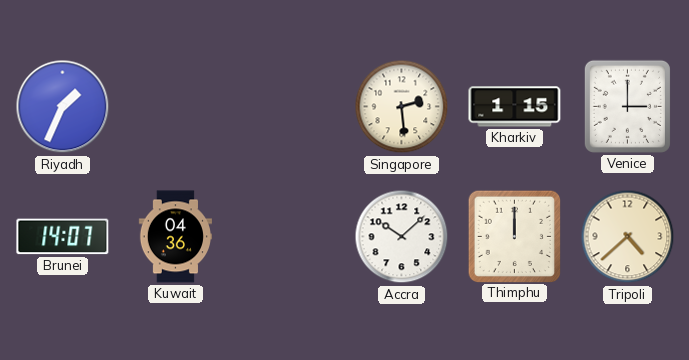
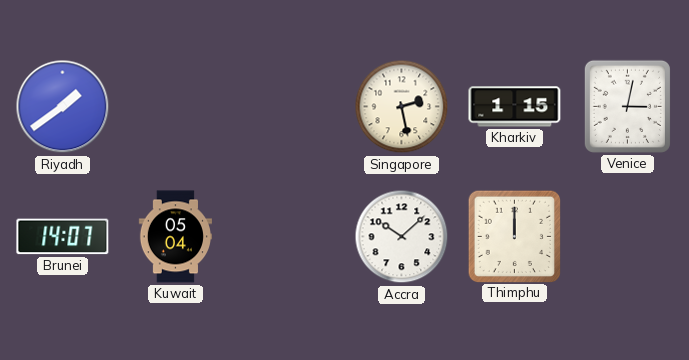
Riyadh: 1:34 -> 1:39
Singapore: 2:29 -> 2:28
Venice: 3:00 -> 3:02
Kuwait: 04:36 -> 05:04
Tripoli: 4:38 -> none
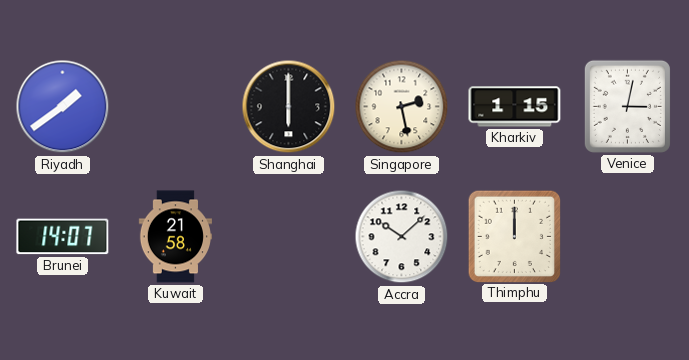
Shanghai: none -> 6:00
Kuwait: 05:04 -> 21:58
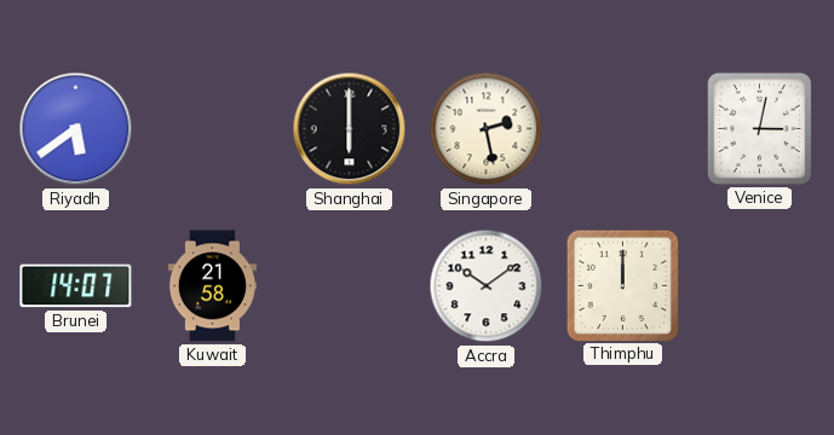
Riyadh: 1:39 -> 5:39
Kharkiv: 1:15 -> none
Accra: 10:08 -> 10:09
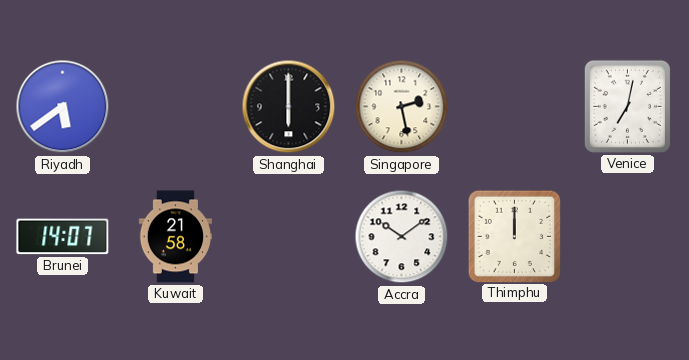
Venice: 3:02 -> 7:02
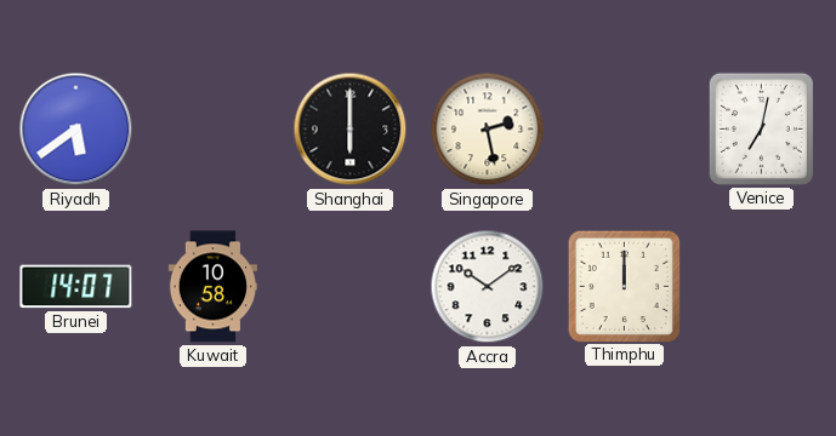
Kuwait: 21:58 -> 10:58
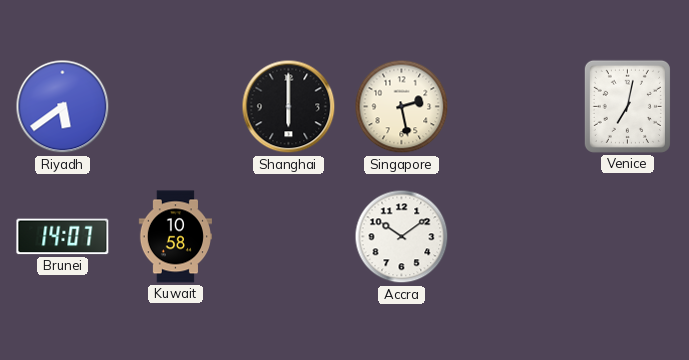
Thimphu: 12:00 -> none
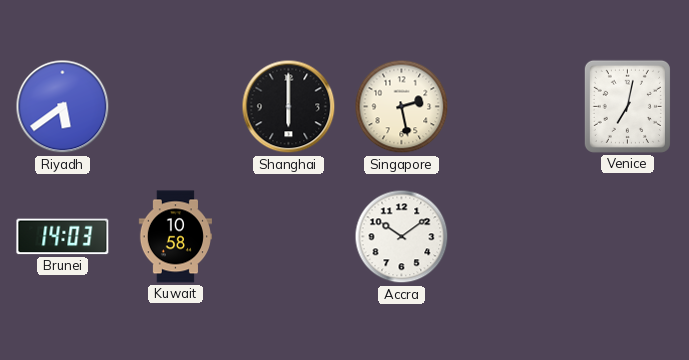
Brunei: 14:07 -> 14:03
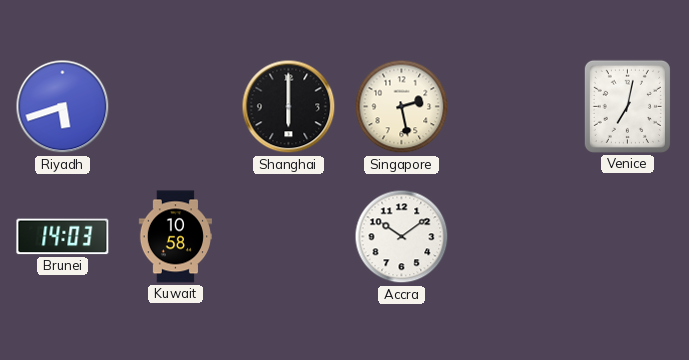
Riyadh: 5:39 -> 5:42
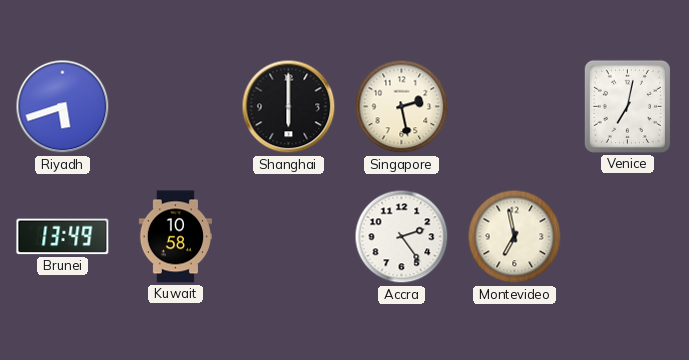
Brunei: 14:03 -> 13:49
Accra: 10:09 -> 2:24
Montevideo: none -> 6:58
